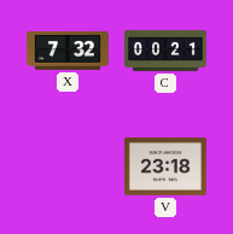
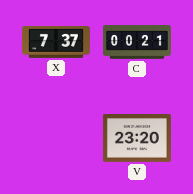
X: 7:32 -> 7:37
V: 23:18 -> 23:20
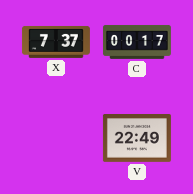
C: 00:21 -> 00:17
V: 23:20 -> 22:49
